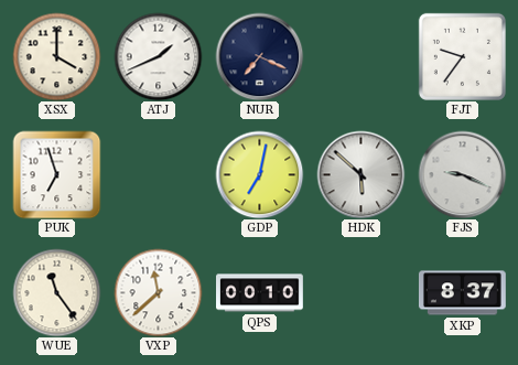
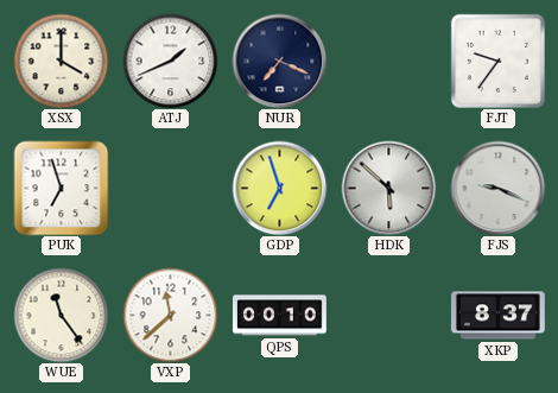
GDP: 7:02 -> 6:57
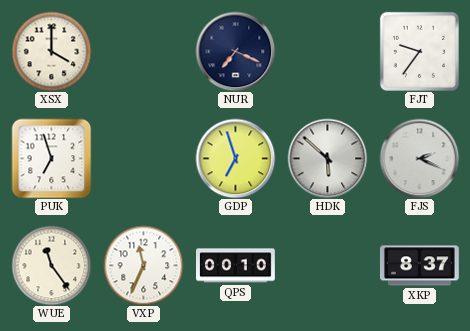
ATJ: 1:41 -> none
FJS: 9:19 -> 2:19
VXP: 11:38 -> 11:34
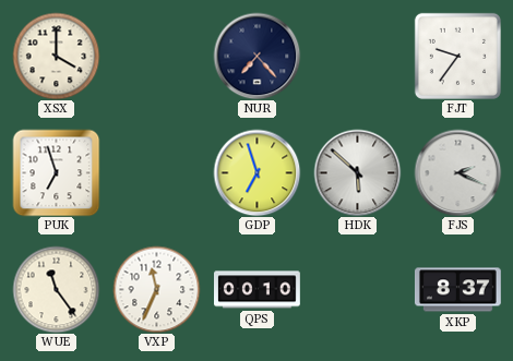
NUR: 7:19 -> 7:23
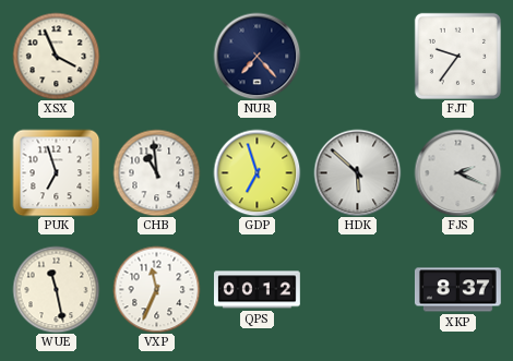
XSX: 4:00 -> 3:56
CHB: none -> 10:59
WUE: 11:24 -> 11:28
QPS: 00:10 -> 00:12
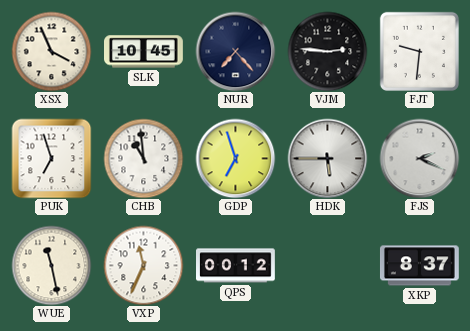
SLK: none -> 10:45
VJM: none -> 2:46
FJT: 9:36 -> 9:31
HDK: 5:52 -> 5:45
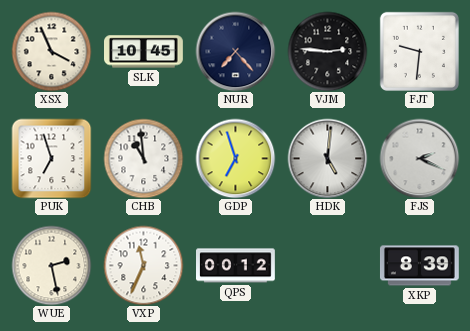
HDK: 5:45 -> 5:01
WUE: 11:28 -> 2:28
XKP: 8:37 -> 8:39
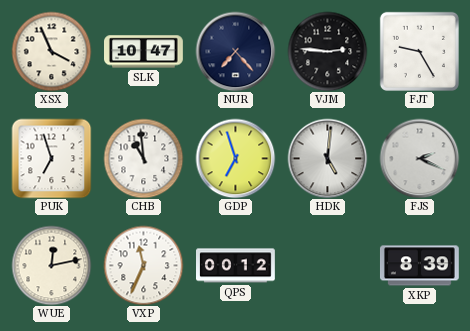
SLK: 10:45 -> 10:47
FJT: 9:31 -> 9:25
WUE: 2:28 -> 12:13
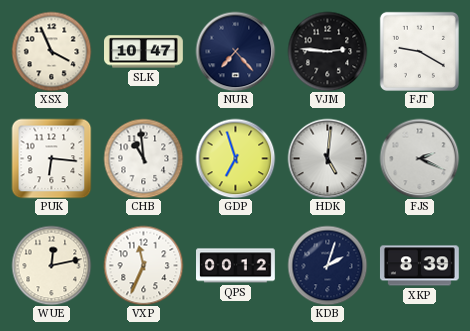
FJT: 9:25 -> 9:20
PUK: 6:57 -> 6:16
KDB: none -> 2:03
